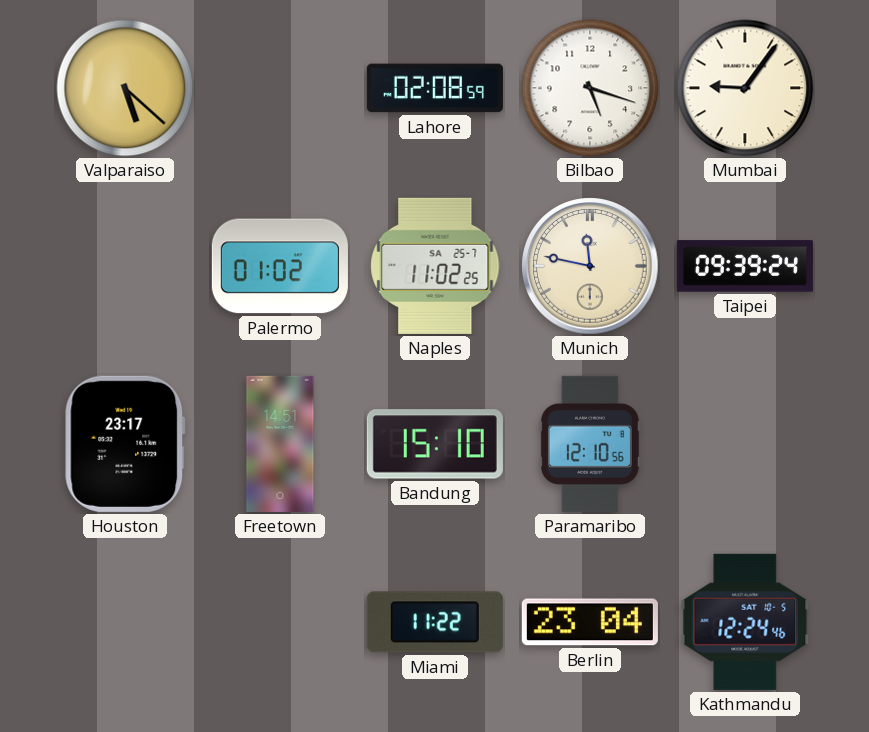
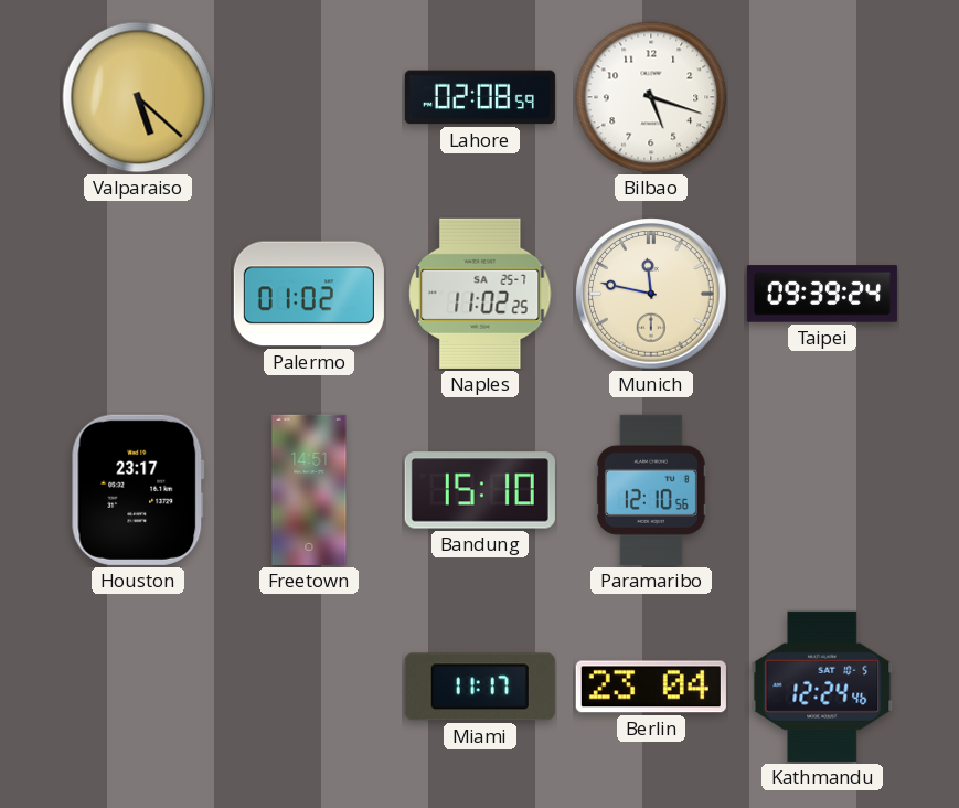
Mumbai: 9:06 -> none
Miami: 11:22 -> 11:17
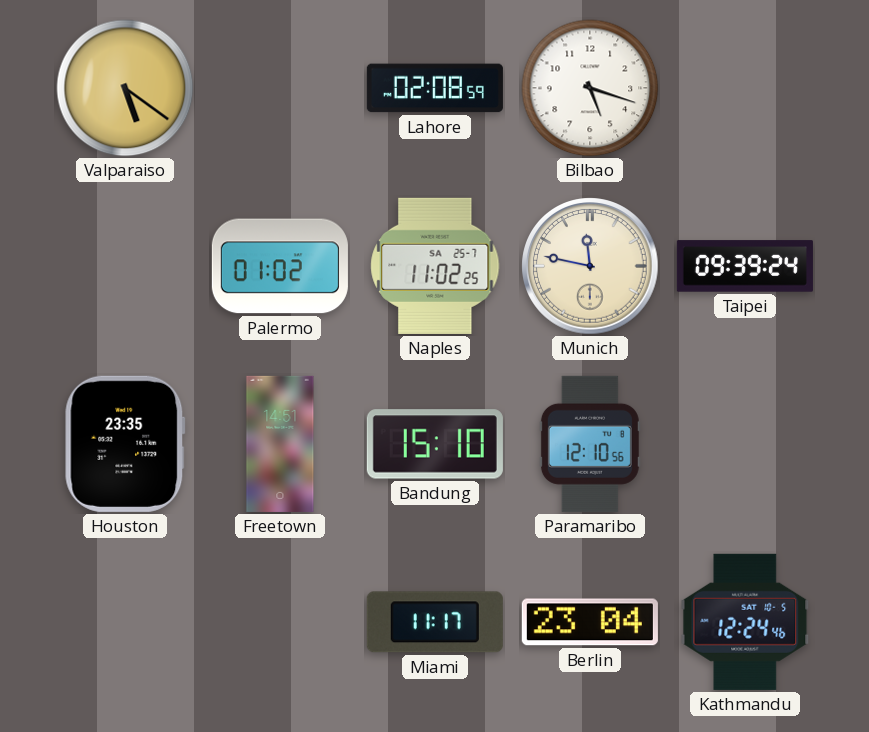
Valparaiso: 5:22 -> 5:21
Houston: 23:17 -> 23:35
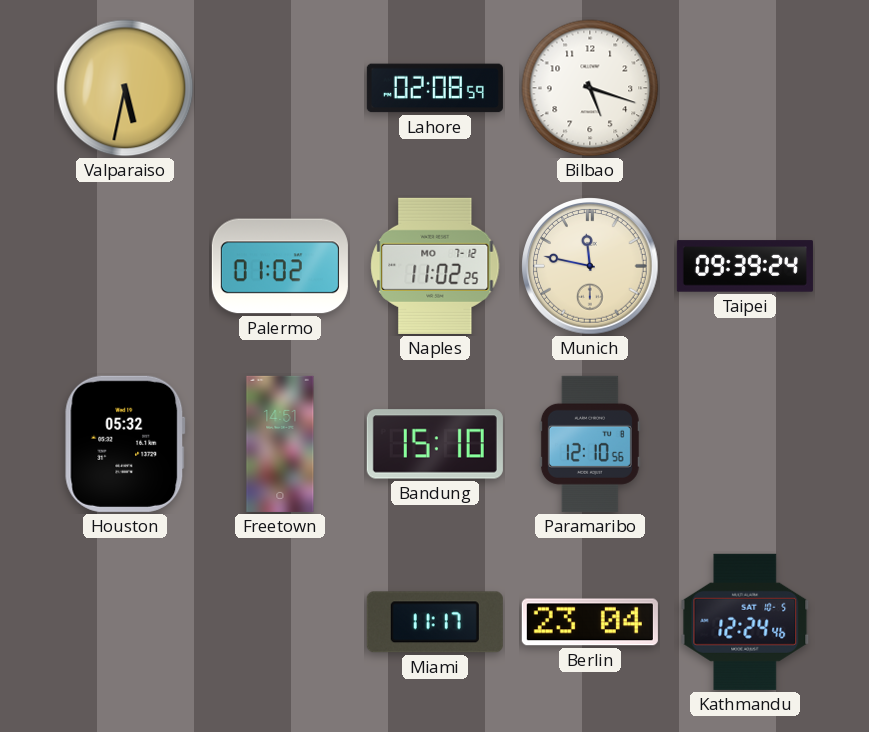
Valparaiso: 5:21 -> 5:32
Naples date: SA 25-7 -> MO 7-12
Houston: 23:35 -> 05:32
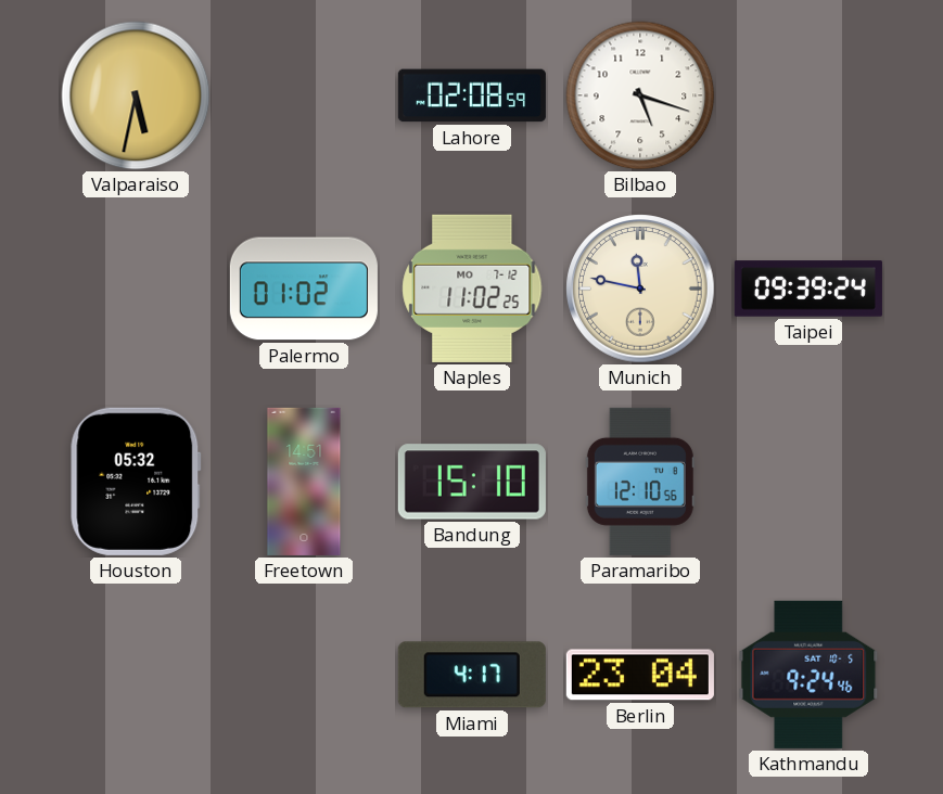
Miami: 11:17 -> 4:17
Kathmandu: 12:24 -> 9:24
